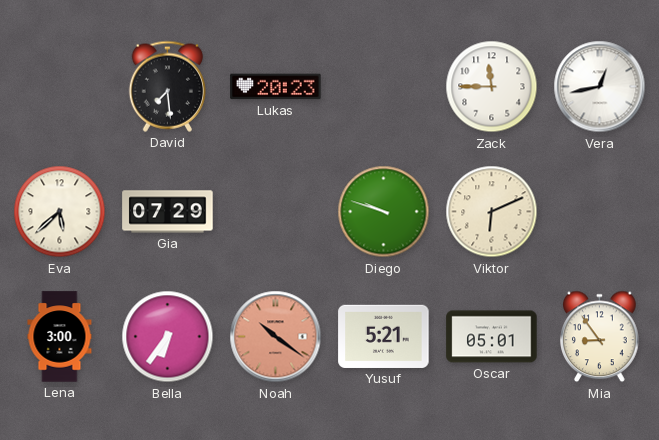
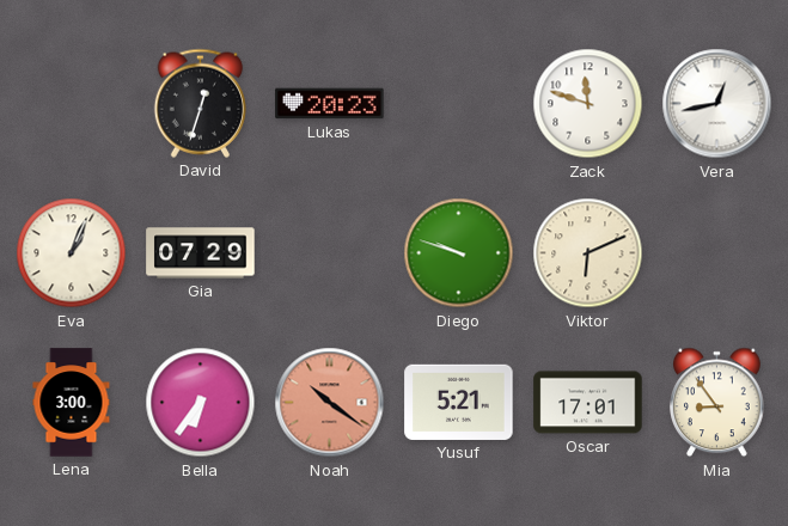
David: 7:29 -> 12:33
Zack: 11:45 -> 11:48
Eva: 5:38 -> 1:04
Oscar: 05:01 -> 17:01
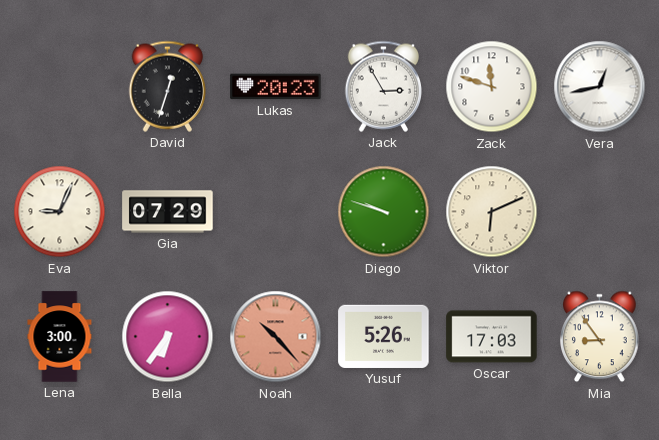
Jack: none -> 2:55
Eva: 1:04 -> 9:04
Noah: 10:21 -> 10:23
Yusuf: 5:21 -> 5:26
Oscar: 17:01 -> 17:03
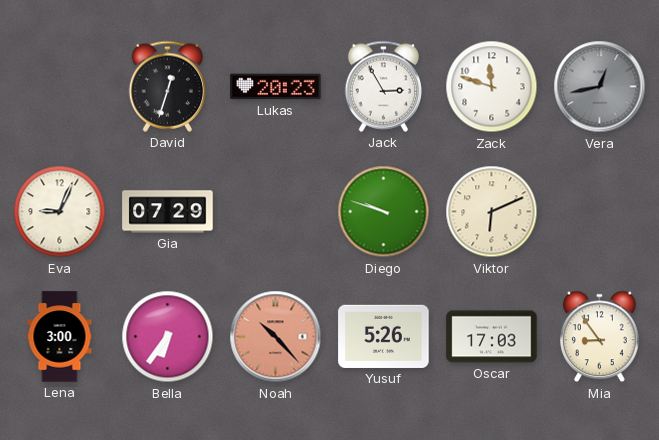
Vera dial: white -> grey
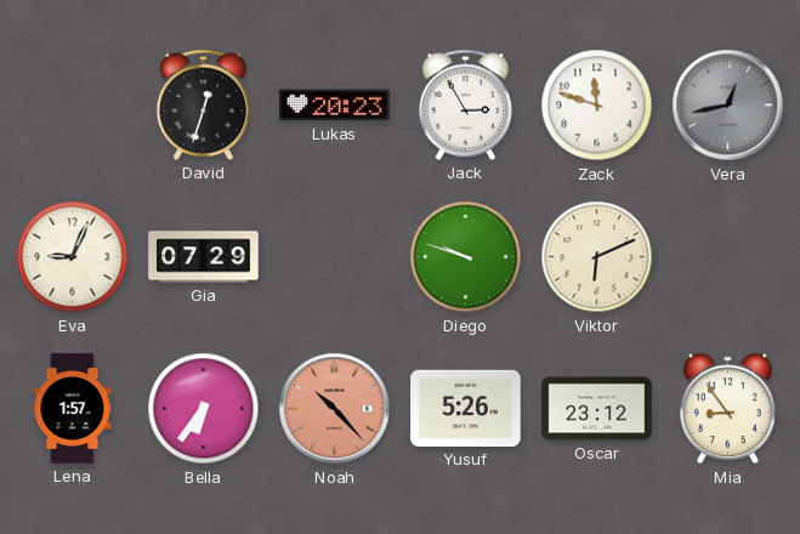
Lena: 3:00 -> 1:57
Oscar: 17:03 -> 23:12
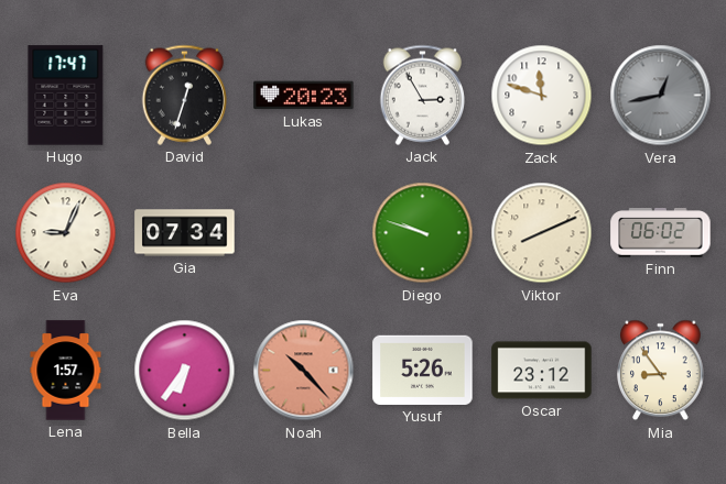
Hugo: none -> 17:47
Gia: 07:29 -> 07:34
Viktor: 6:11 -> 8:11
Finn: none -> 06:02
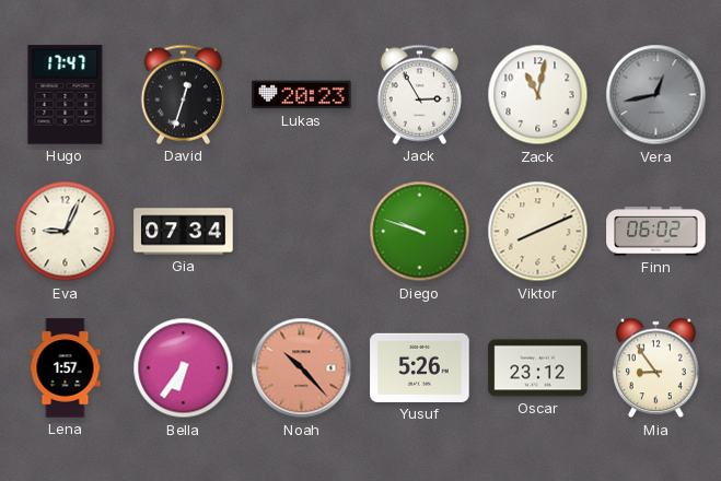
Zack: 11:48 -> 11:02
